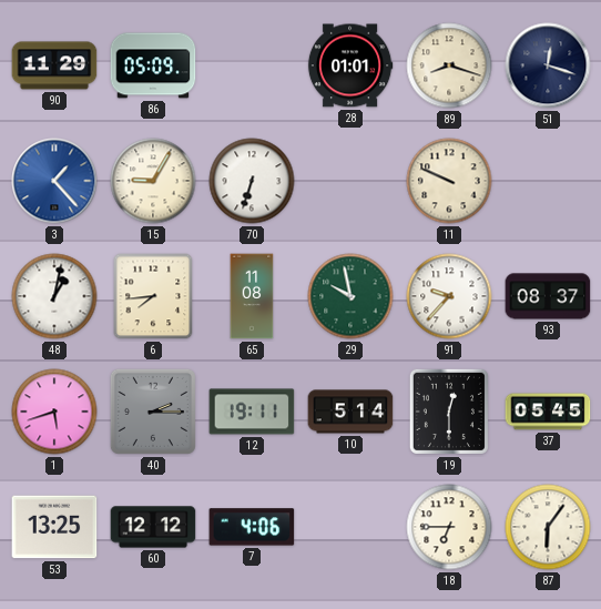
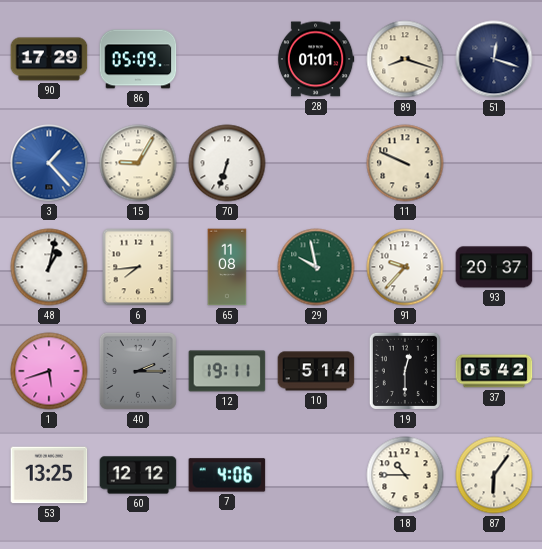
90: 11:29 -> 17:29
93: 08:37 -> 20:37
37: 05:45 -> 05:42
18: 6:45 -> 10:45
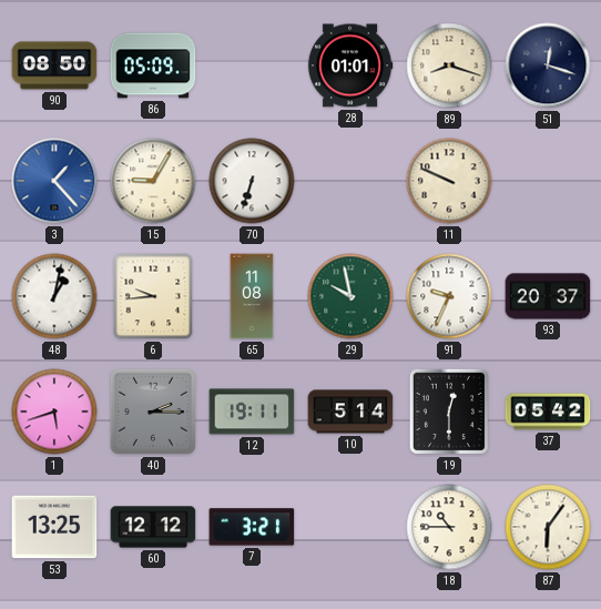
90: 17:29 -> 08:50
6: 7:44 -> 9:44
91: 9:37 -> 9:34
7: 4:06 -> 3:21
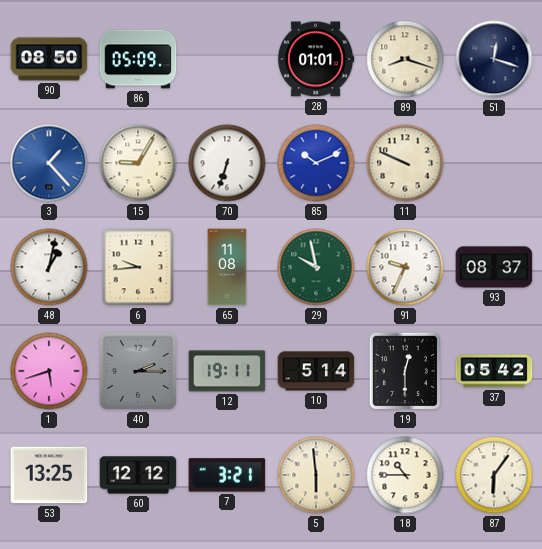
85: none -> 10:11
93: 20:37 -> 08:37
5: none -> 5:59
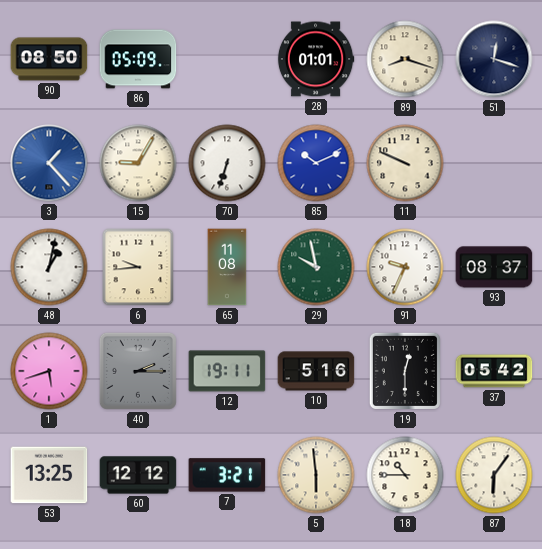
10: 5:14 -> 5:16
